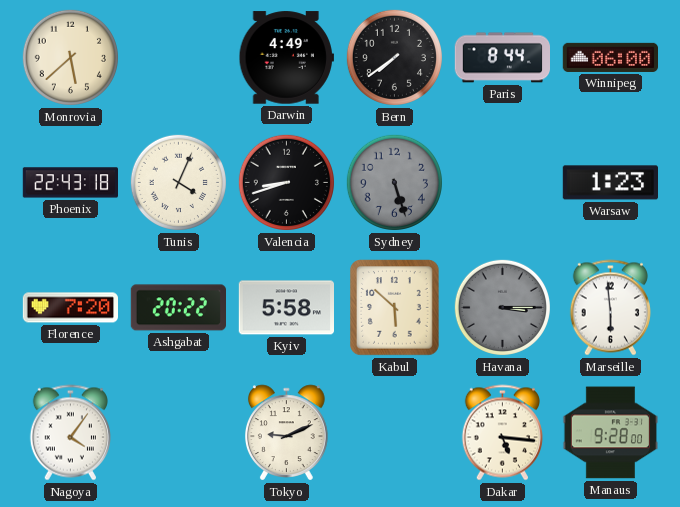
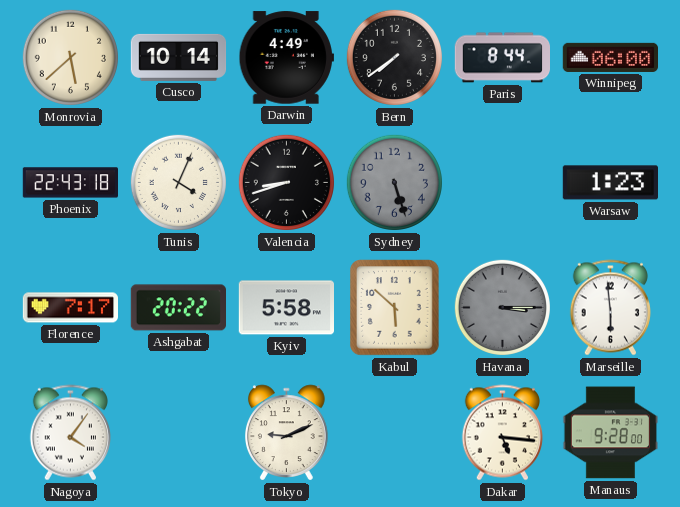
Cusco: none -> 10:14
Florence: 7:20 -> 7:17
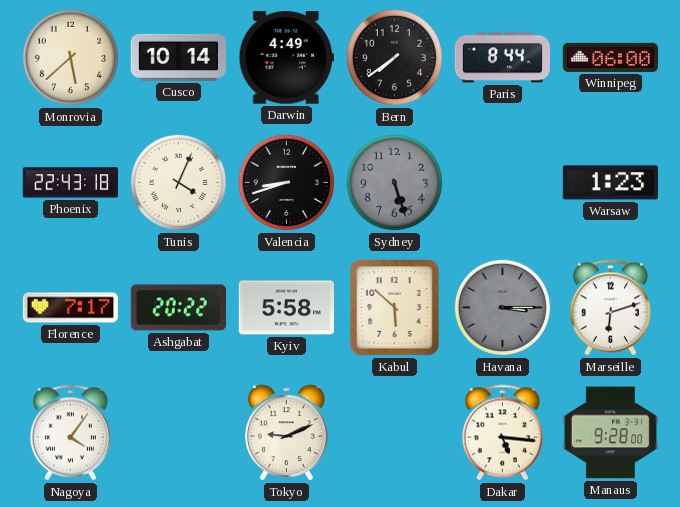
Marseille: 5:59 -> 6:12
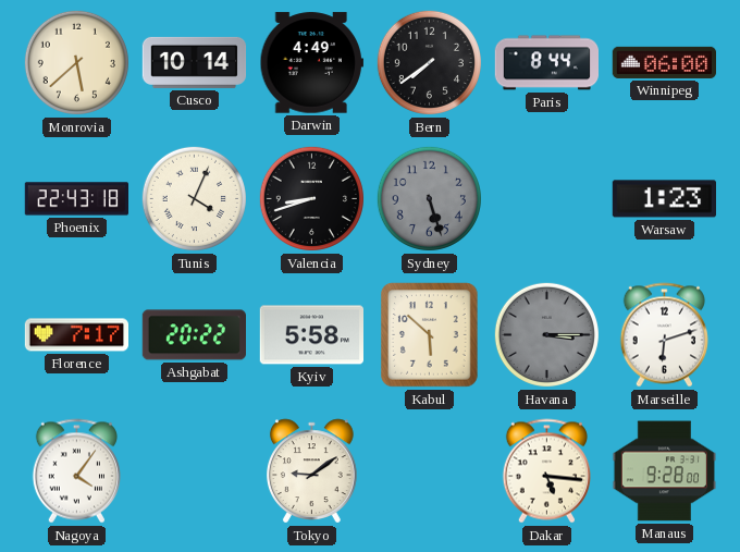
Tokyo: 9:11 -> 9:09
